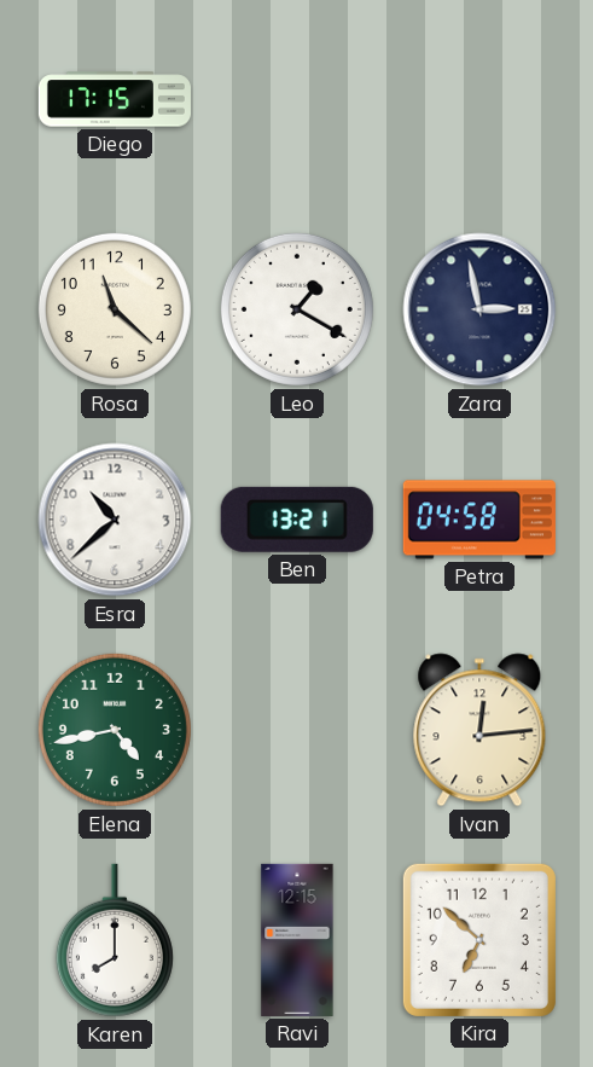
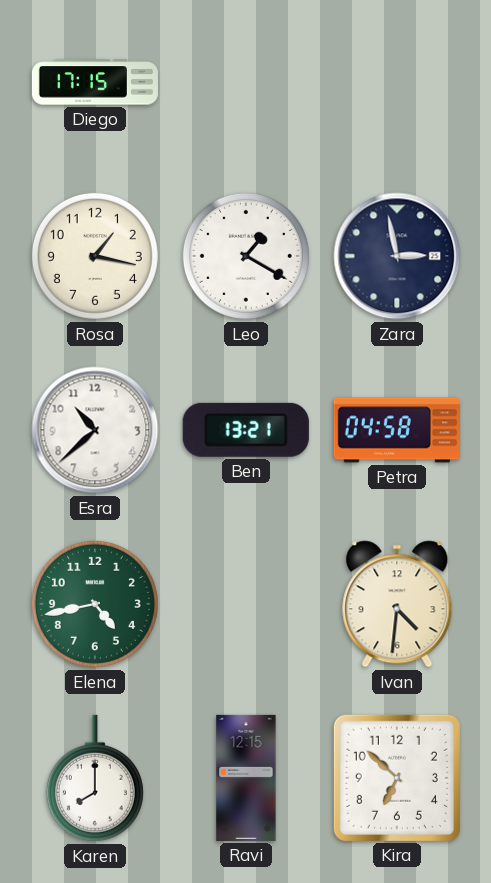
Rosa: 11:22 -> 1:17
Ivan: 12:14 -> 4:31
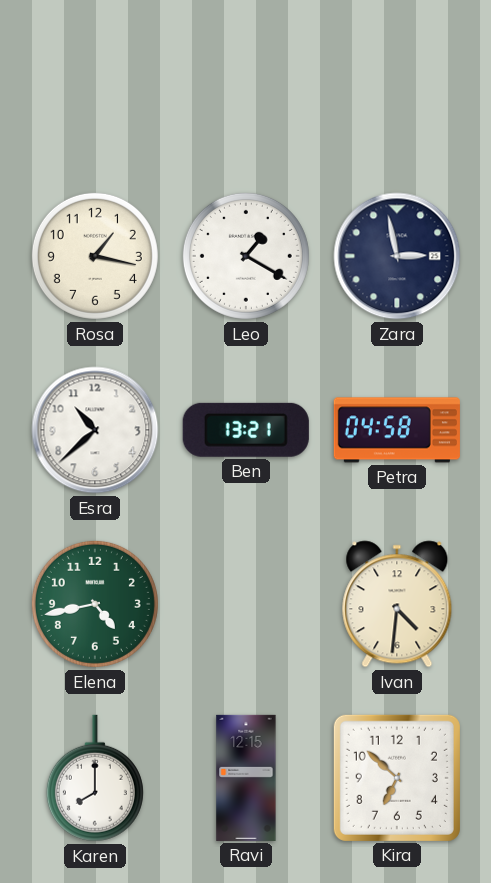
Diego: 17:15 -> none
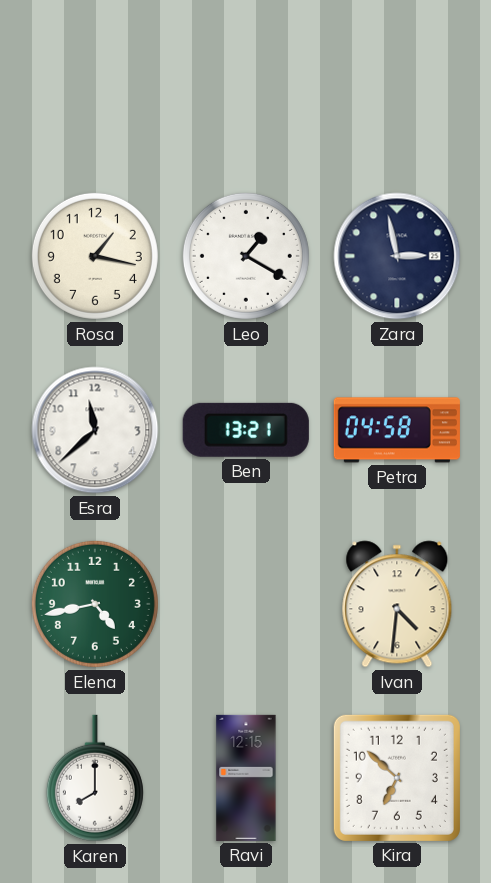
Esra: 10:38 -> 11:38
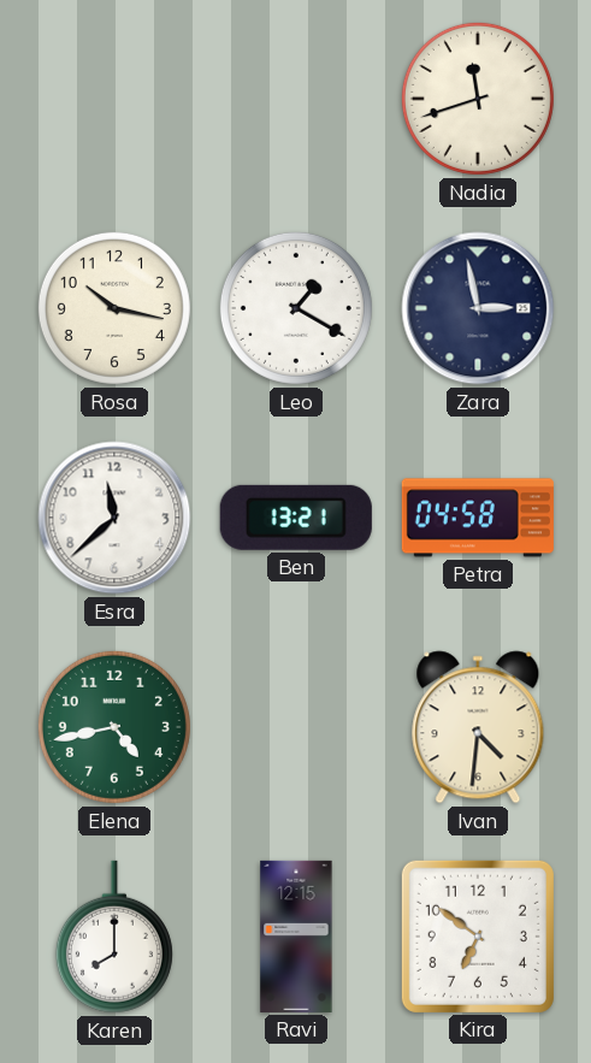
Nadia: none -> 11:42
Rosa: 1:17 -> 10:17
Kira: 6:52 -> 6:51
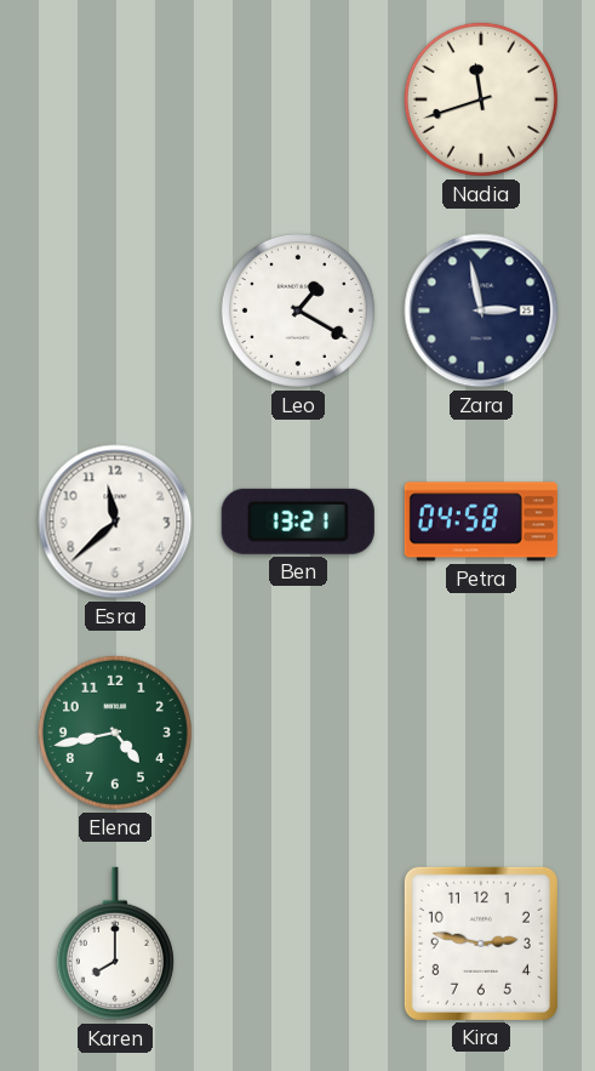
Rosa: 10:17 -> none
Ivan: 4:31 -> none
Ravi: 12:15 -> none
Kira: 6:51 -> 2:47
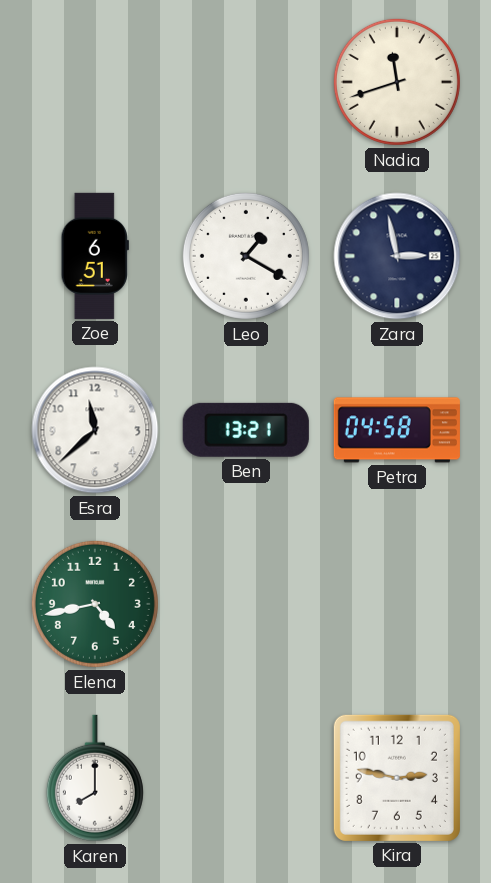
Zoe: none -> 6:51
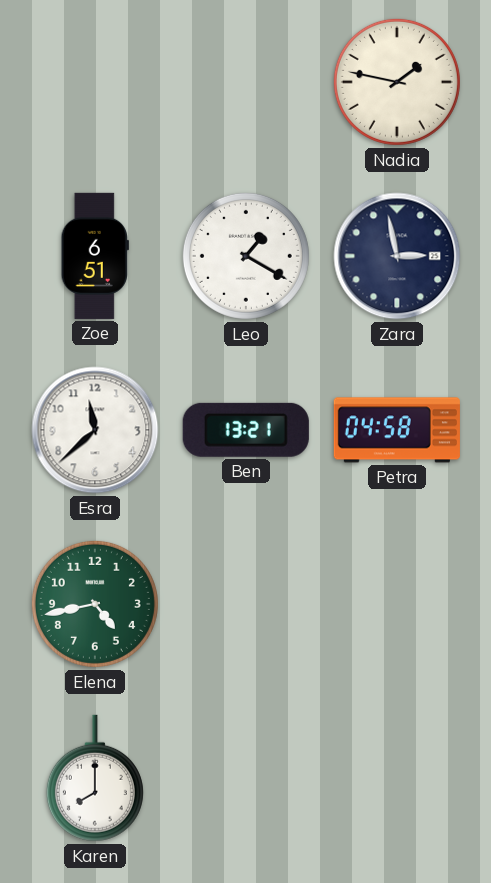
Nadia: 11:42 -> 1:47
Kira: 2:47 -> none
